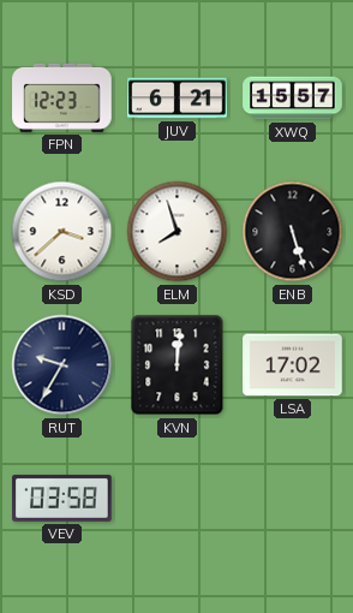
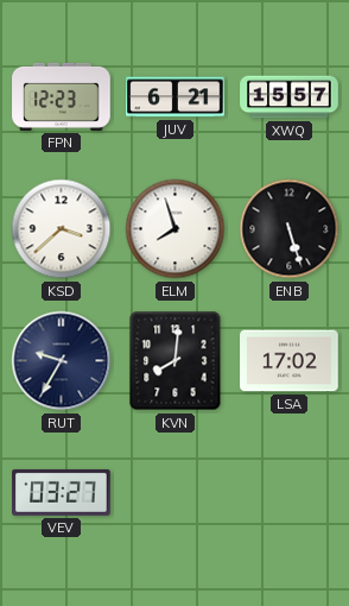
KVN: 12:01 -> 8:01
VEV: 03:58 -> 03:27
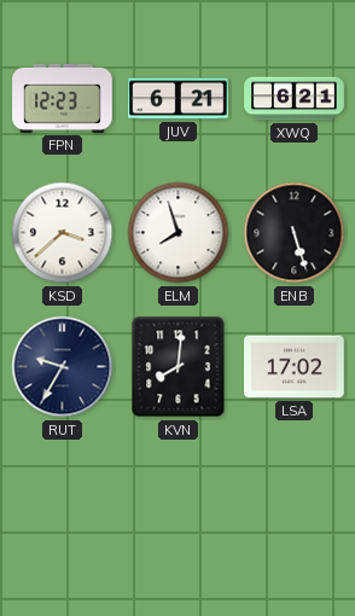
XWQ: 15:57 -> 6:21
VEV: 03:27 -> none
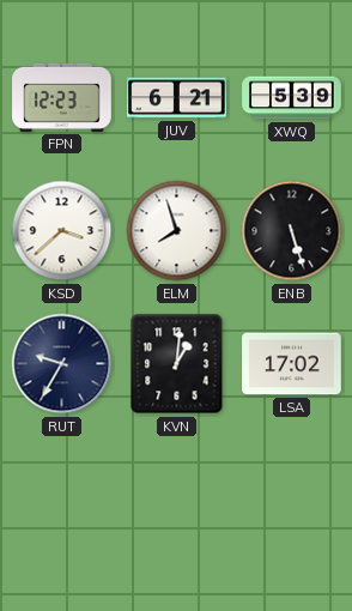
XWQ: 6:21 -> 5:39
KVN: 8:01 -> 1:01
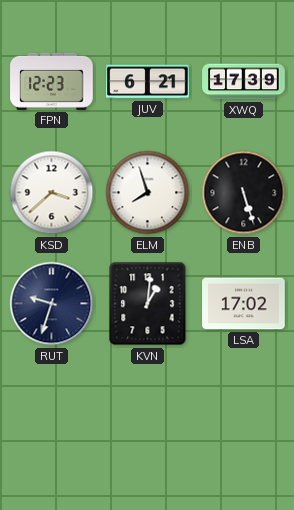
XWQ: 5:39 -> 17:39
RUT: 9:35 -> 9:33
